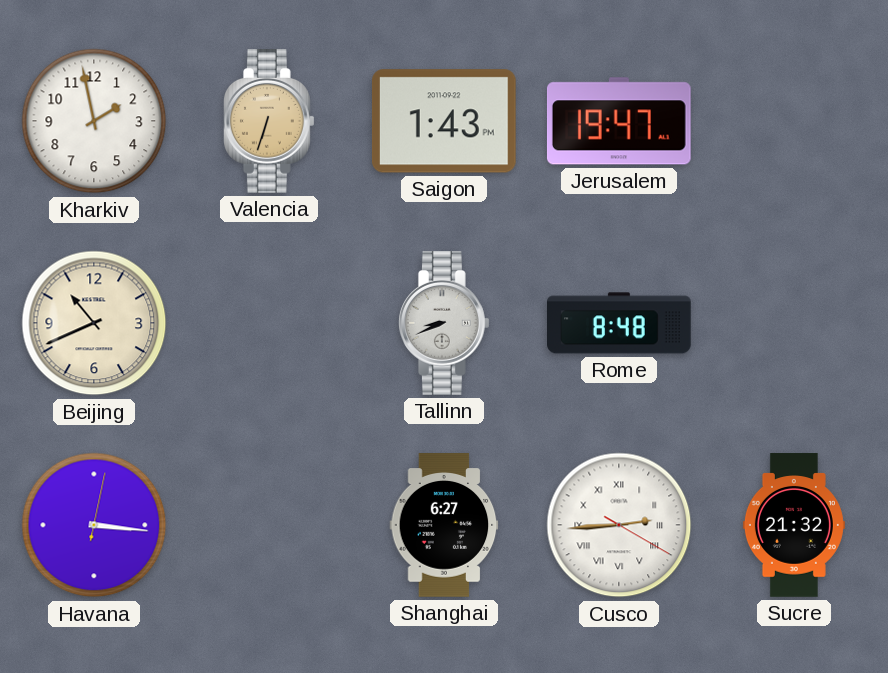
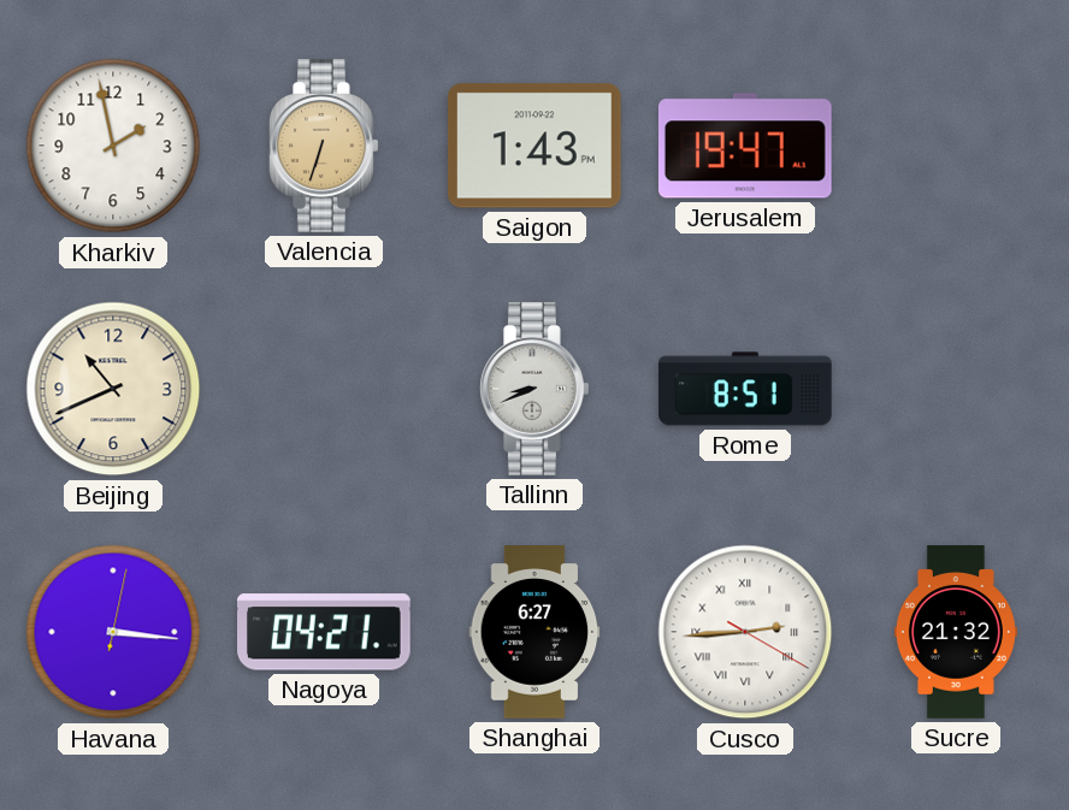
Rome: 8:48 -> 8:51
Nagoya: none -> 04:21
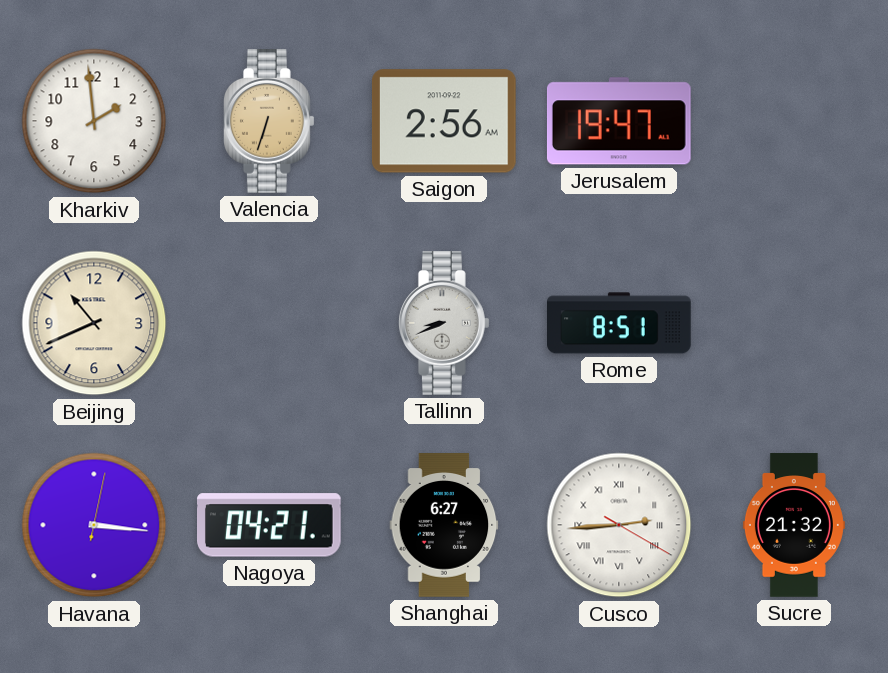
Kharkiv: 1:58 -> 1:59
Saigon: 1:43 -> 2:56
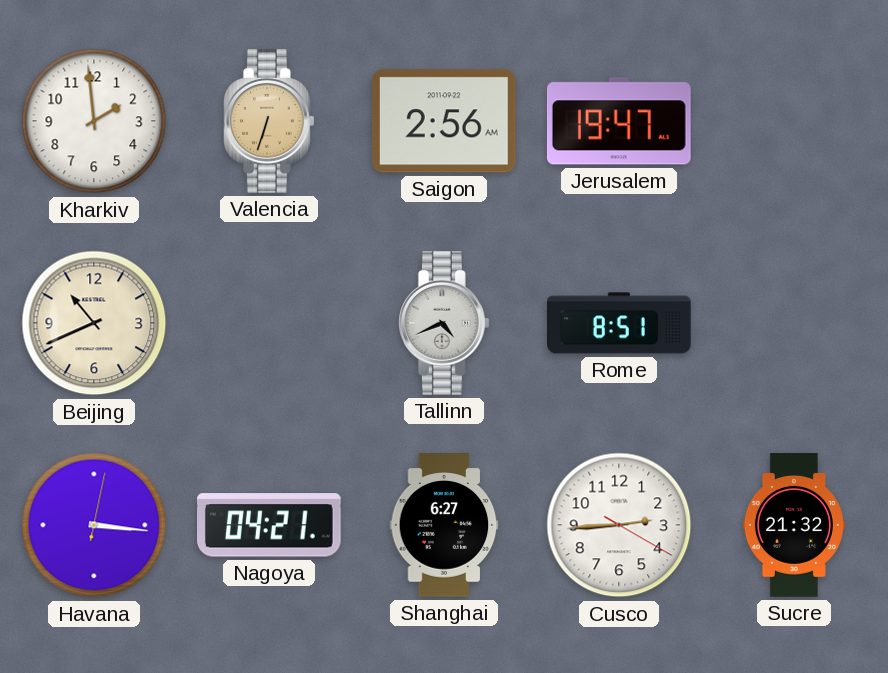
Tallinn: 8:41 -> 4:41
Cusco numerals: Roman -> Arabic
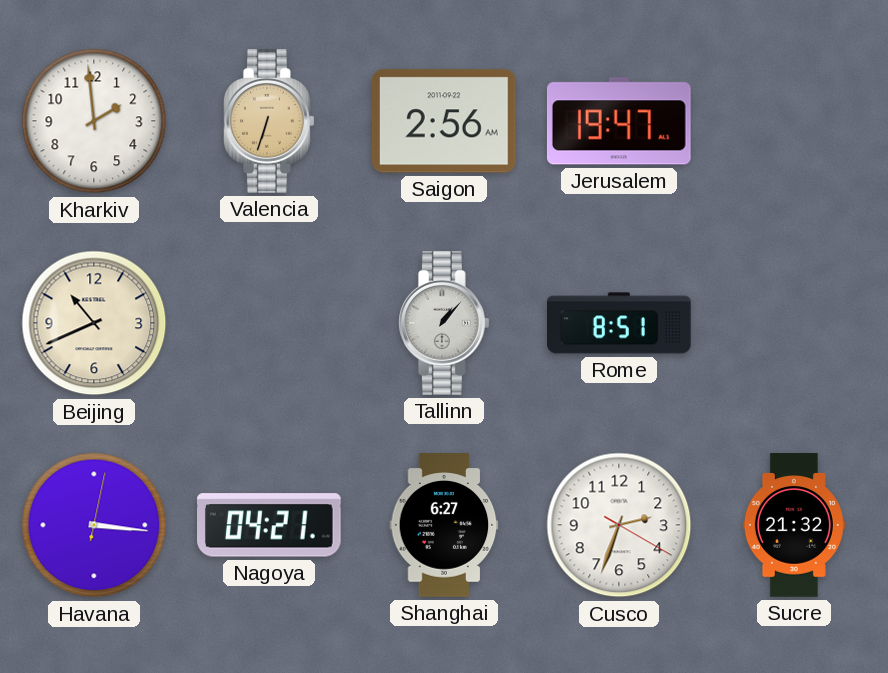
Tallinn: 4:41 -> 1:07
Cusco: 2:44 -> 2:33
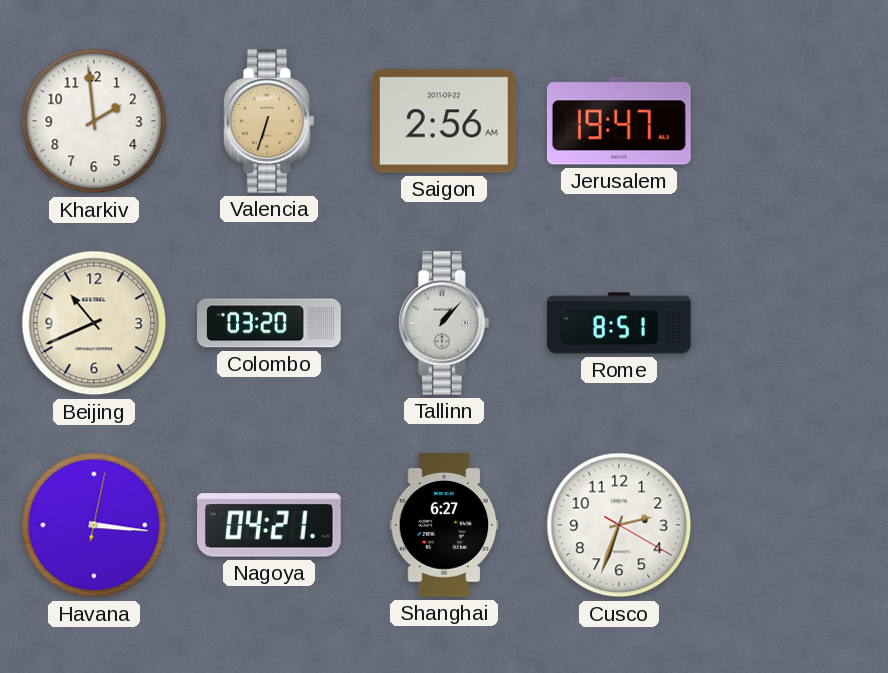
Colombo: none -> 03:20
Sucre: 21:32 -> none
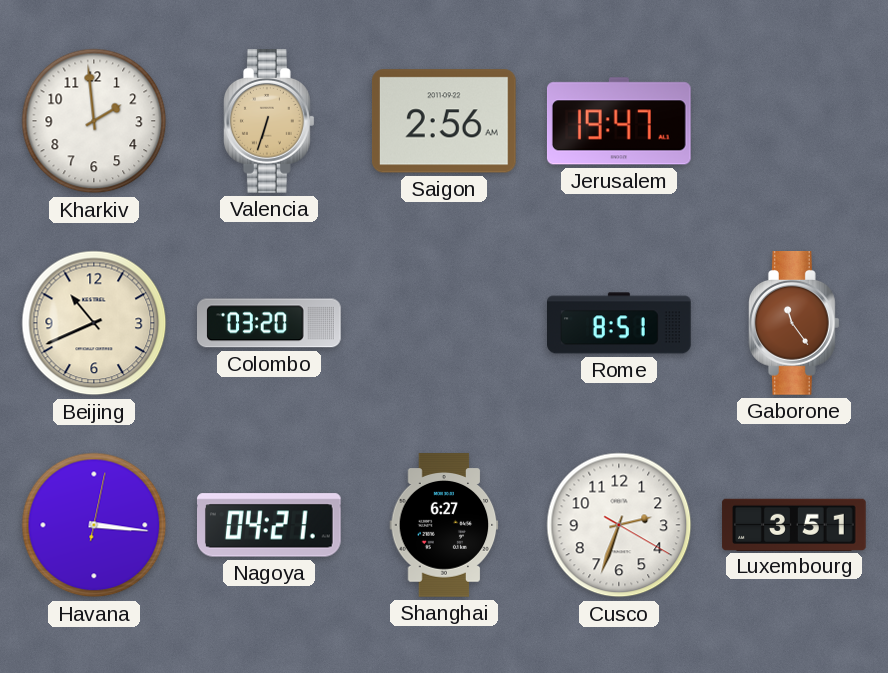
Tallinn: 1:07 -> none
Gaborone: none -> 11:24
Luxembourg: none -> 3:51
